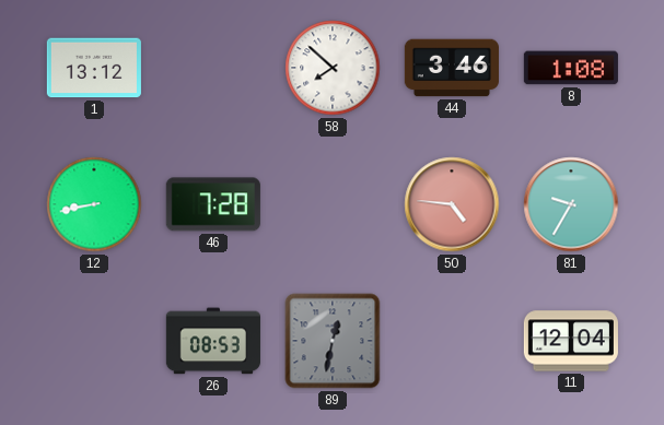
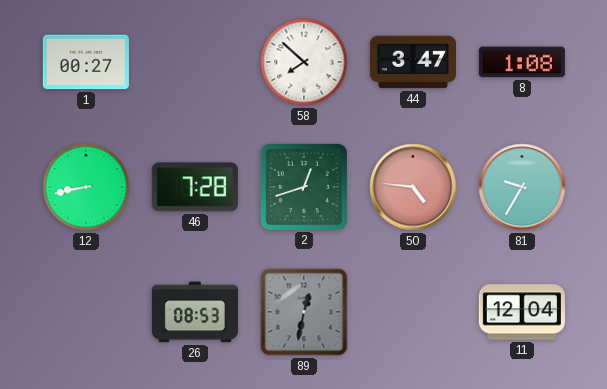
1: 13:12 -> 00:27
44: 3:46 -> 3:47
2: none -> 12:42
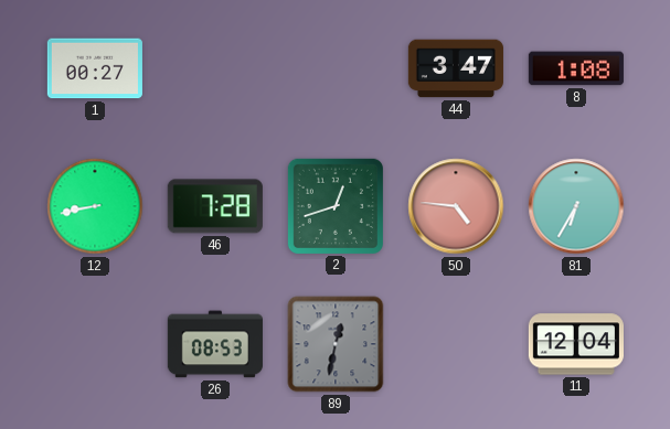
58: 7:52 -> none
81: 9:35 -> 6:35
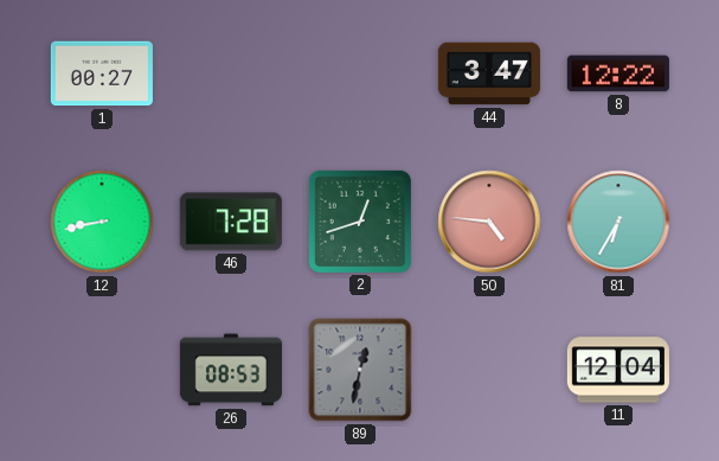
8: 1:08 -> 12:22
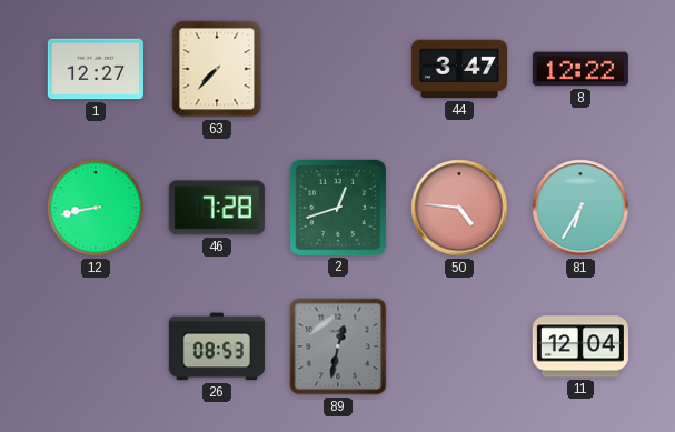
1: 00:27 -> 12:27
63: none -> 7:37
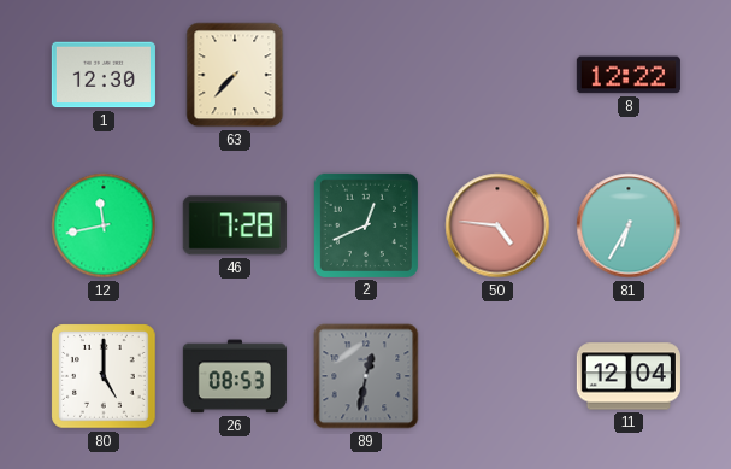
1: 12:27 -> 12:30
44: 3:47 -> none
12: 8:43 -> 11:43
2: 12:42 -> 12:41
80: none -> 5:00
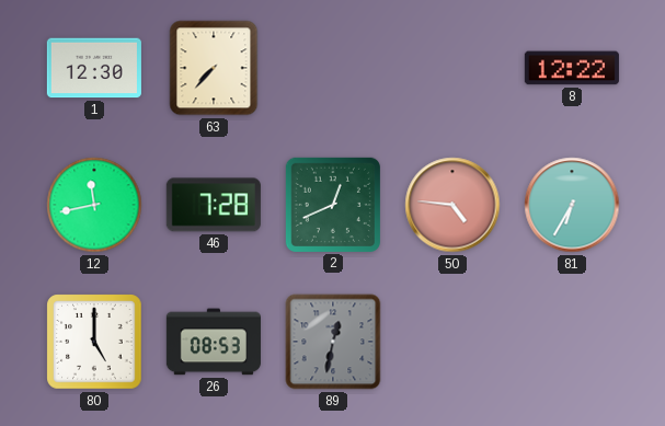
11: 12:04 -> none
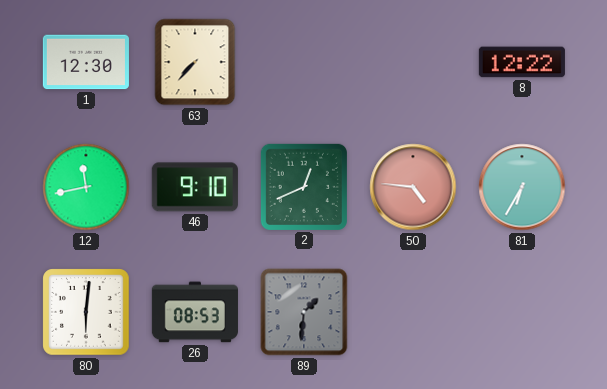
46: 7:28 -> 9:10
80: 5:00 -> 6:01
89: 12:32 -> 1:31
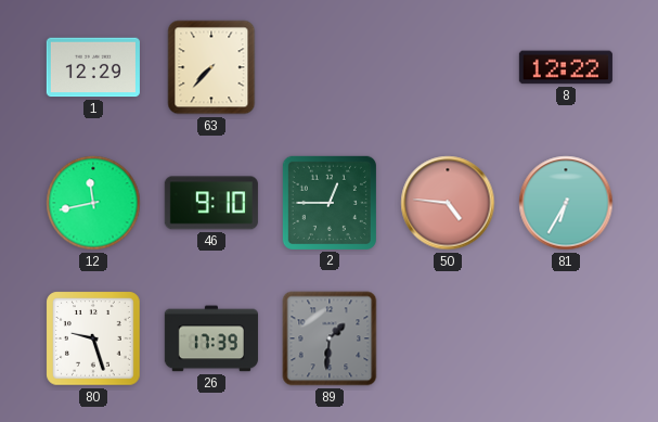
1: 12:30 -> 12:29
2: 12:41 -> 12:45
80: 6:01 -> 9:27
26: 08:53 -> 17:39
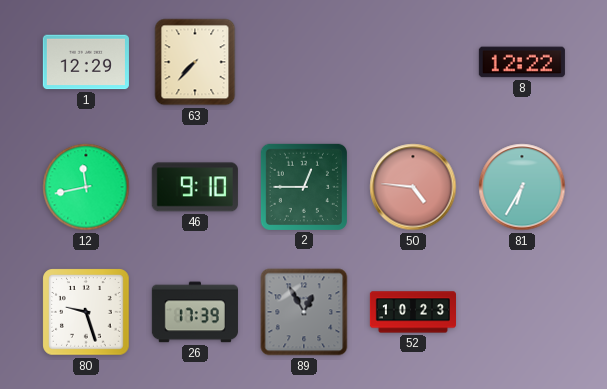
89: 1:31 -> 12:55
52: none -> 10:23
